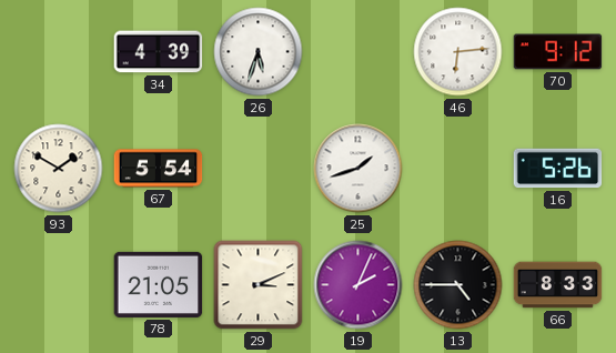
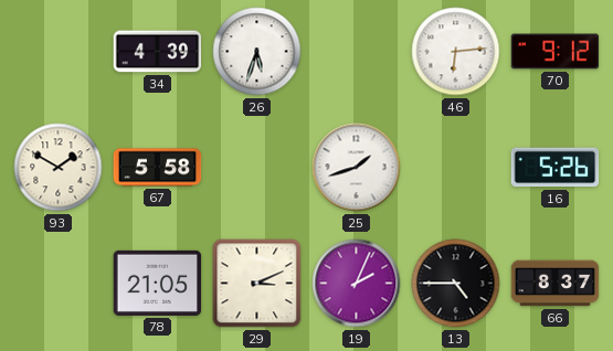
67: 5:54 -> 5:58
66: 8:33 -> 8:37
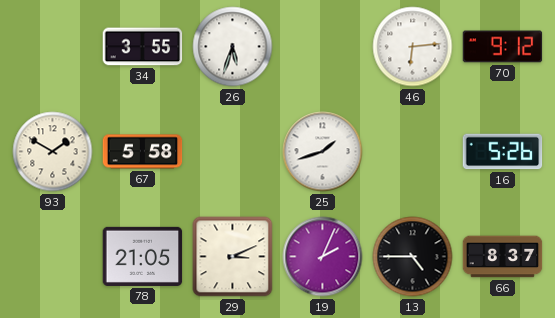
34: 4:39 -> 3:55
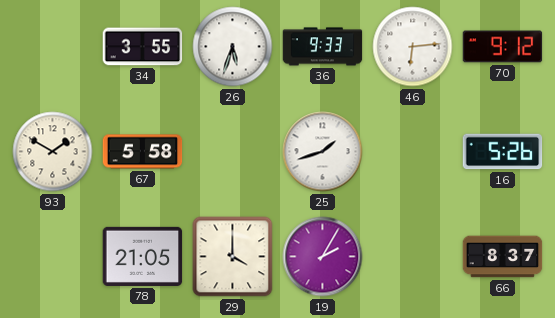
36: none -> 9:33
29: 3:11 -> 4:00
19: 2:04 -> 2:05
13: 4:45 -> none
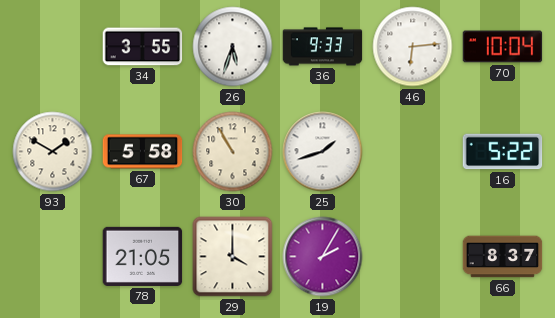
70: 9:12 -> 10:04
30: none -> 10:55
16: 5:26 -> 5:22
